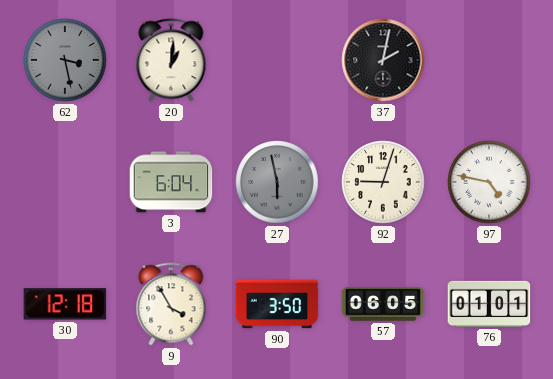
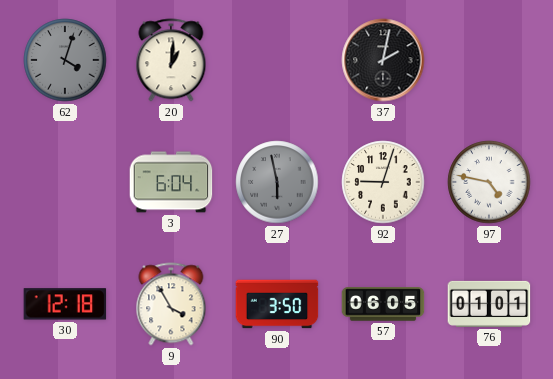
62: 3:28 -> 4:03
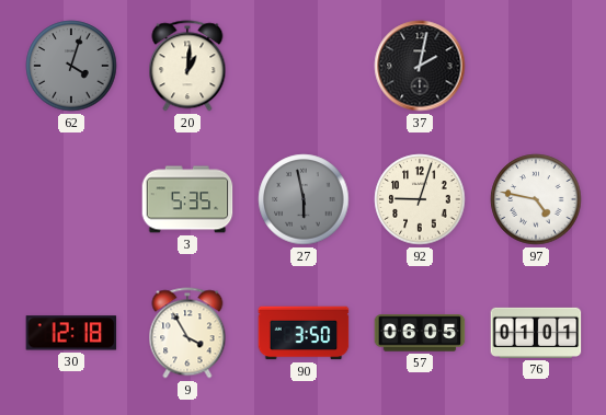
3: 6:04 -> 5:35
